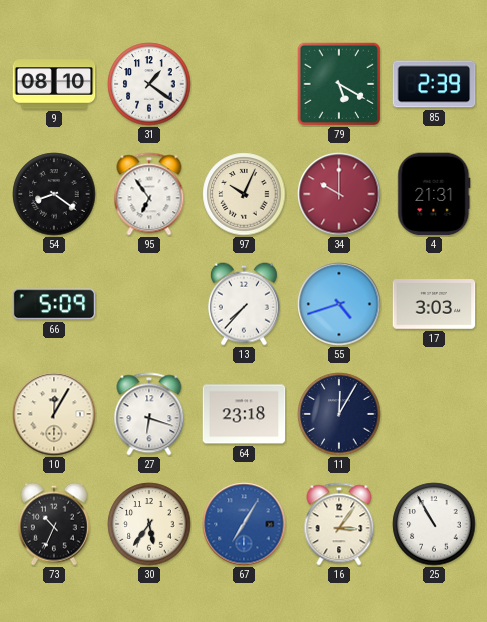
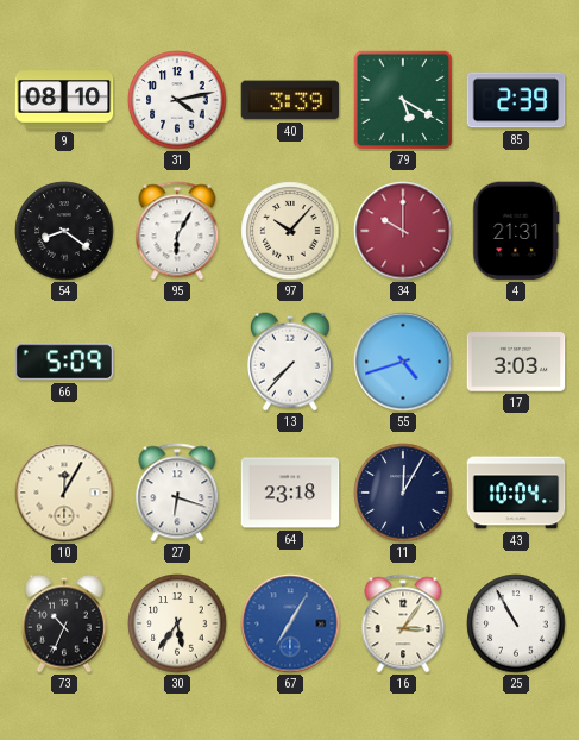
31: 1:21 -> 4:13
40: none -> 3:39
95: 6:54 -> 6:05
97: 10:04 -> 10:07
43: none -> 10:04
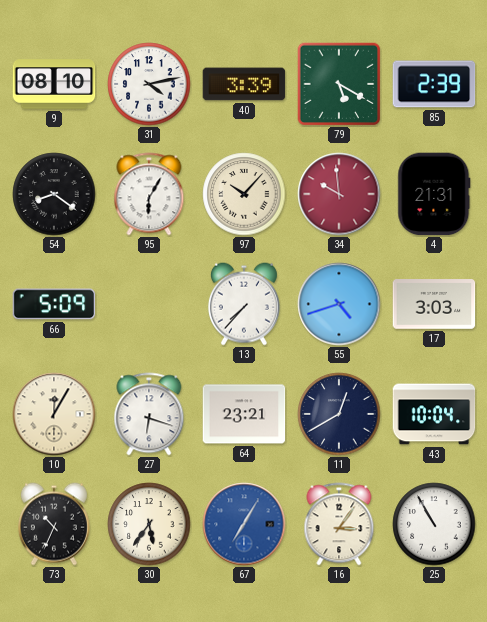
34: 10:00 -> 9:59
64: 23:18 -> 23:21
11: 12:05 -> 12:40
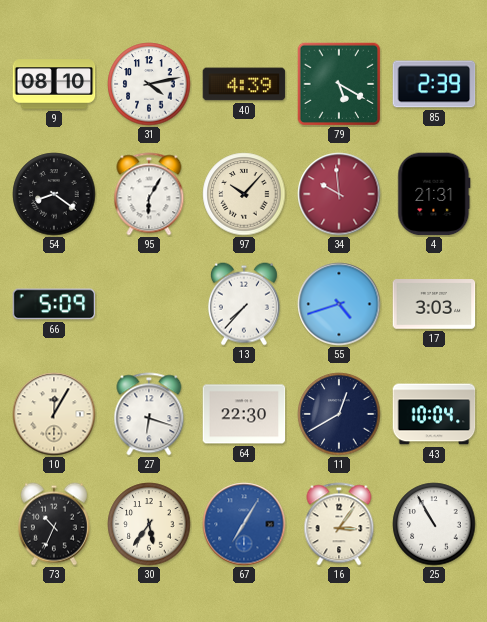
40: 3:39 -> 4:39
64: 23:21 -> 22:30
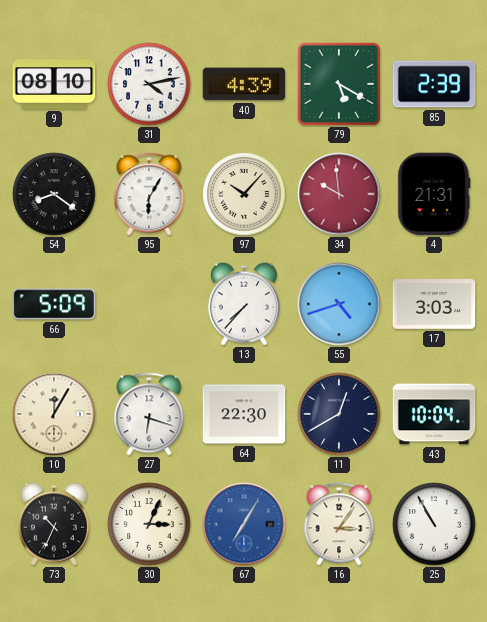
30: 5:36 -> 3:04
